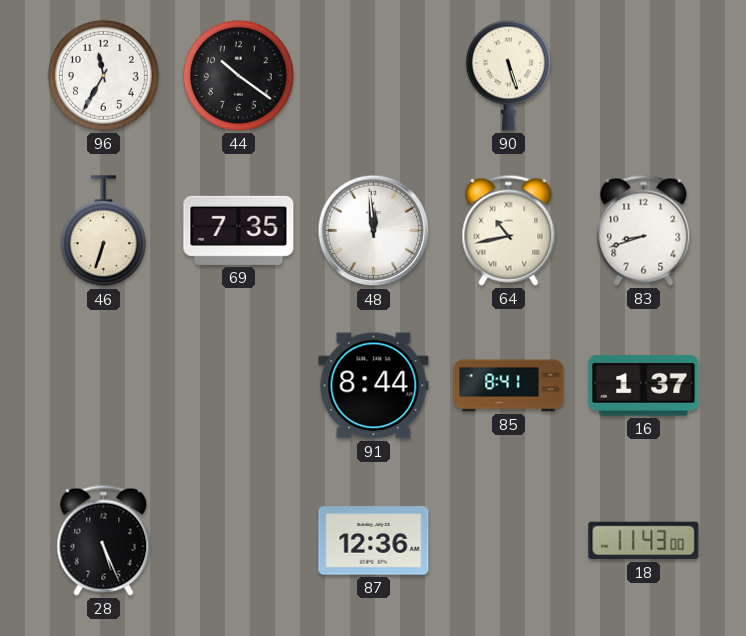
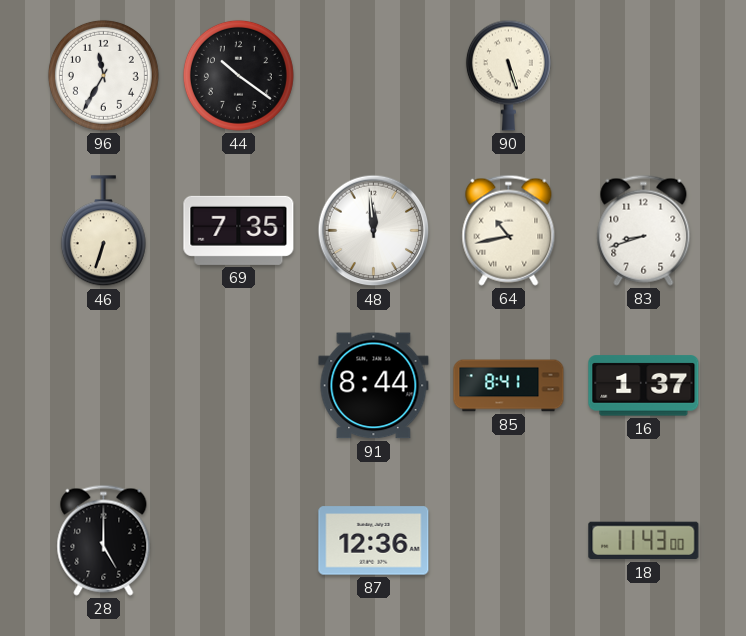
28: 5:26 -> 5:00
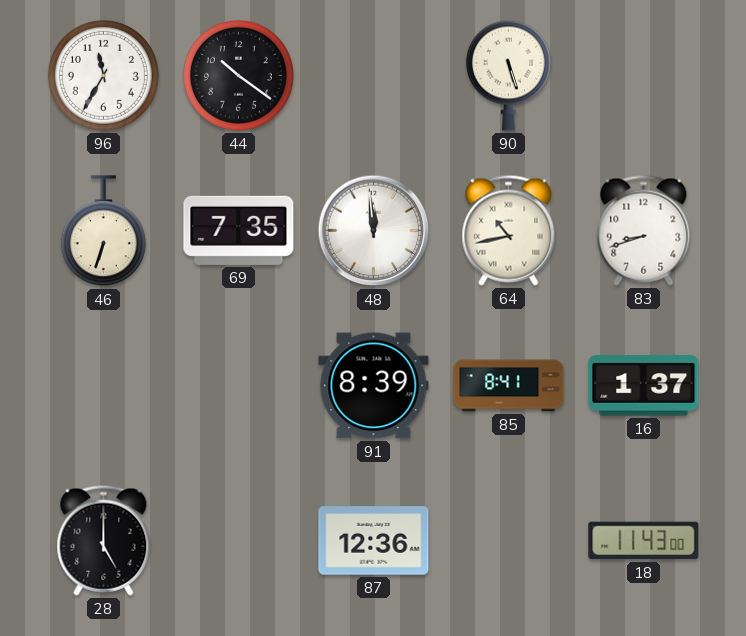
91: 8:44 -> 8:39
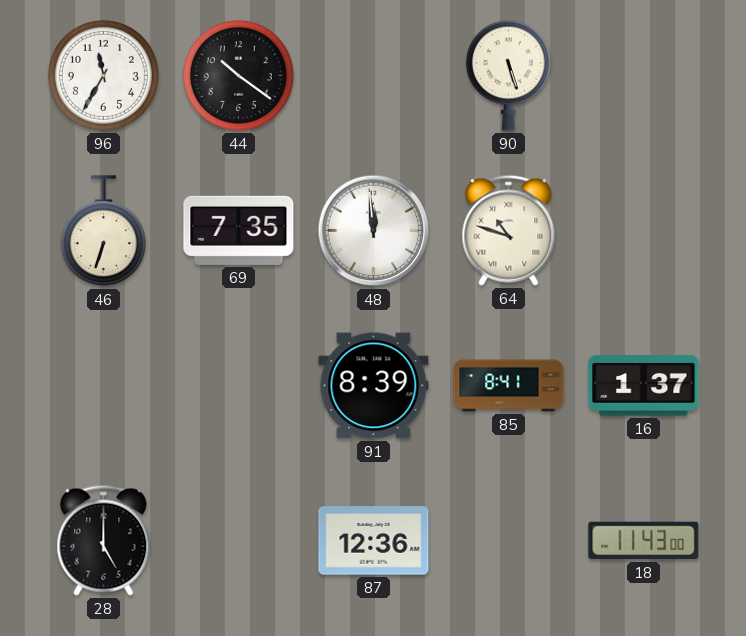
64: 10:43 -> 10:48
83: 8:42 -> none
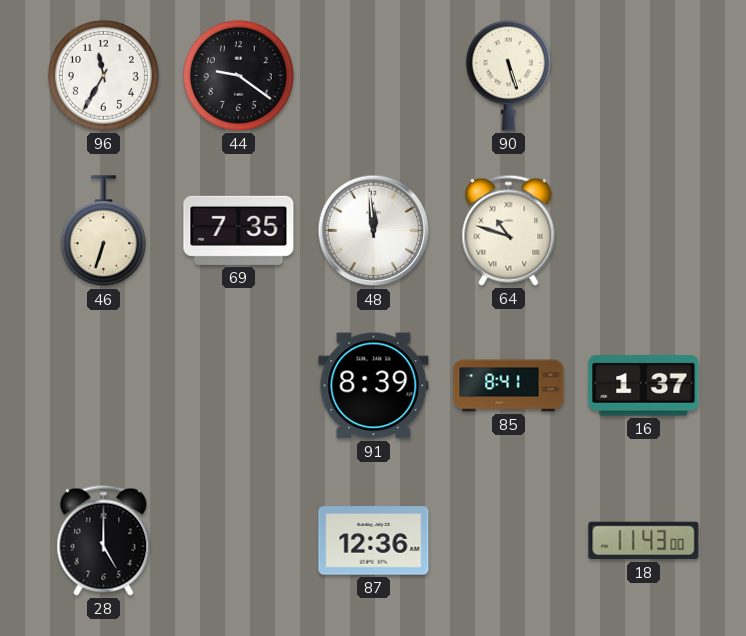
44: 10:21 -> 9:21
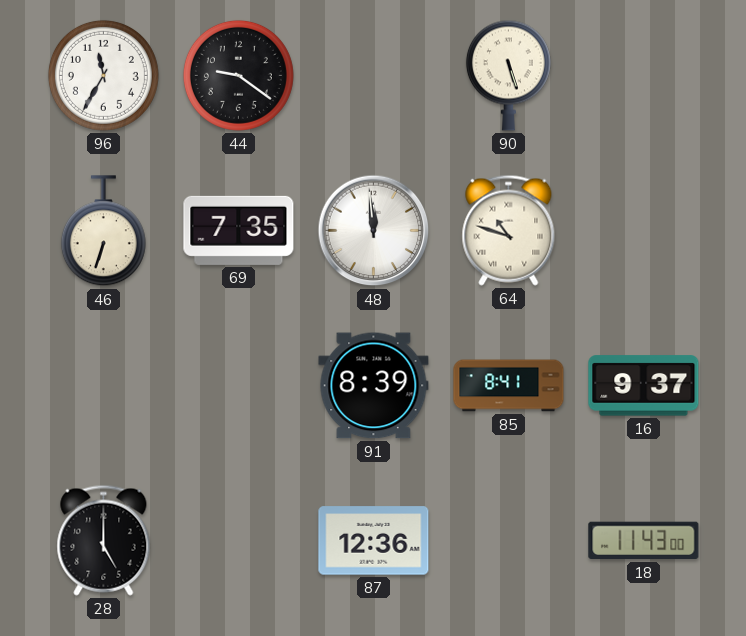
16: 1:37 -> 9:37
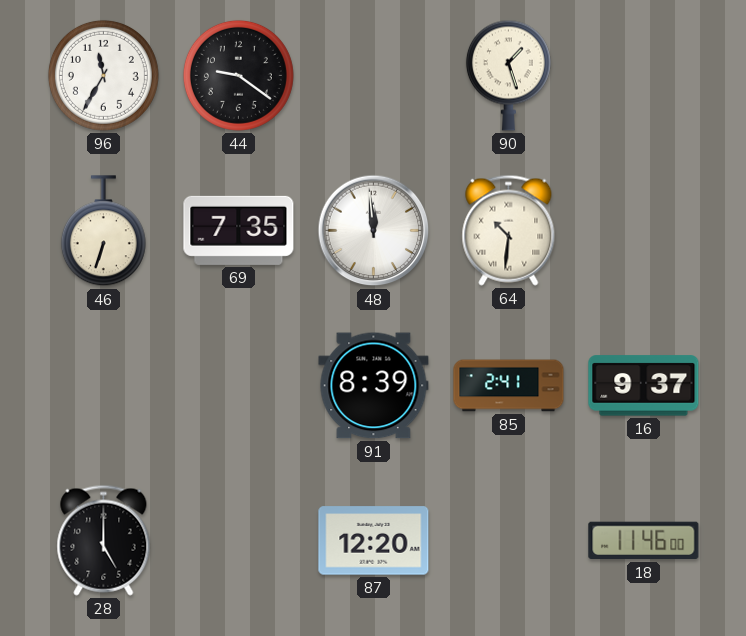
90: 5:27 -> 1:27
64: 10:48 -> 10:31
85: 8:41 -> 2:41
87: 12:36 -> 12:20
18: 11:43 -> 11:46
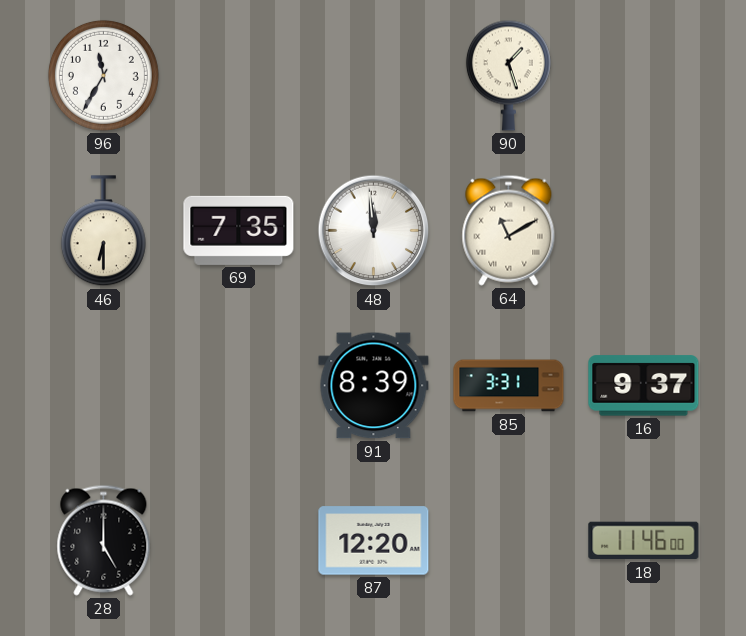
44: 9:21 -> none
46: 6:33 -> 6:30
64: 10:31 -> 11:10
85: 2:41 -> 3:31
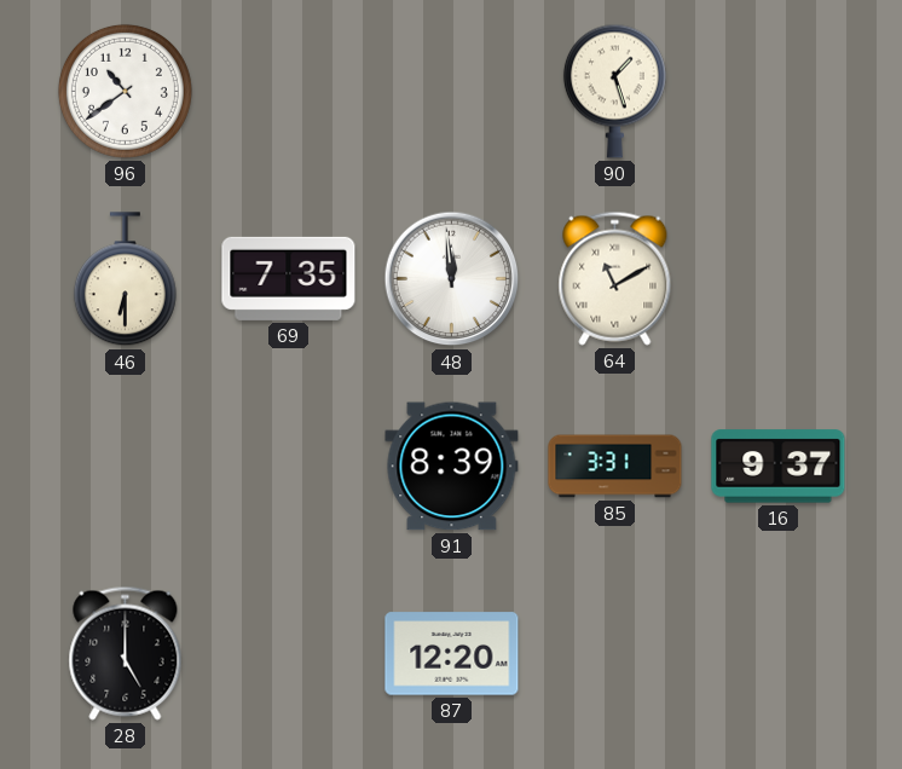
96: 11:35 -> 10:39
18: 11:46 -> none
